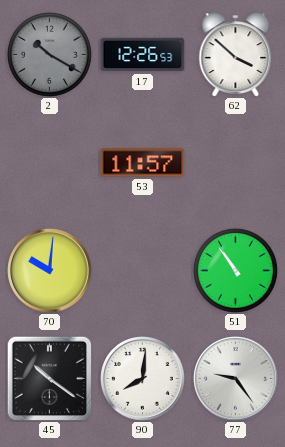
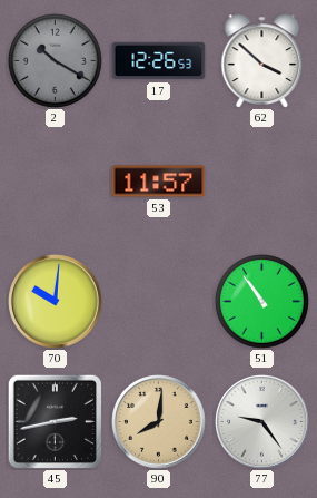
45: 10:21 -> 2:43
90 dial: white -> champagne
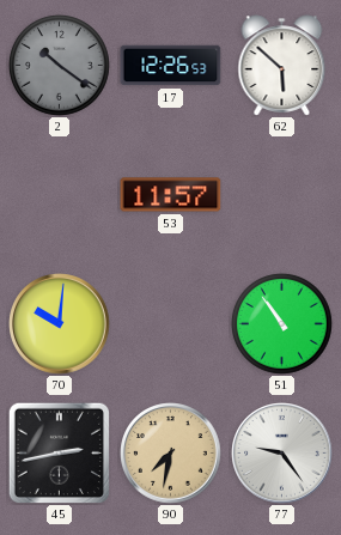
2: 10:20 -> 10:21
62: 3:52 -> 5:52
90: 8:01 -> 7:32
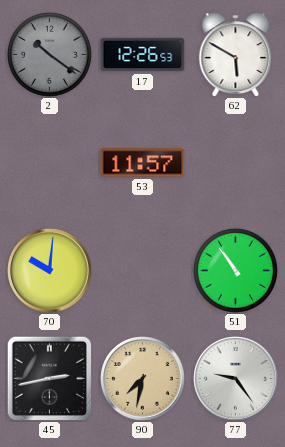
62: 5:52 -> 5:50
